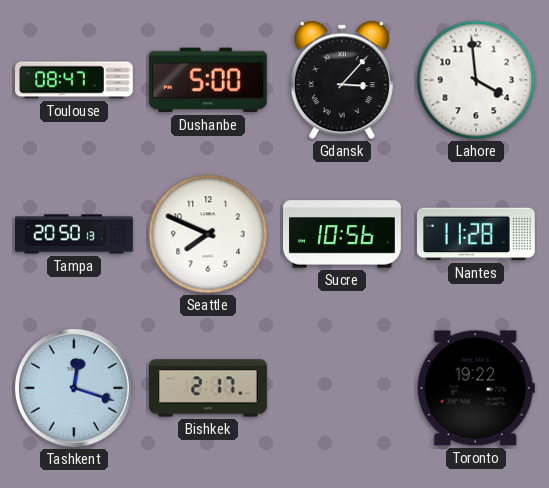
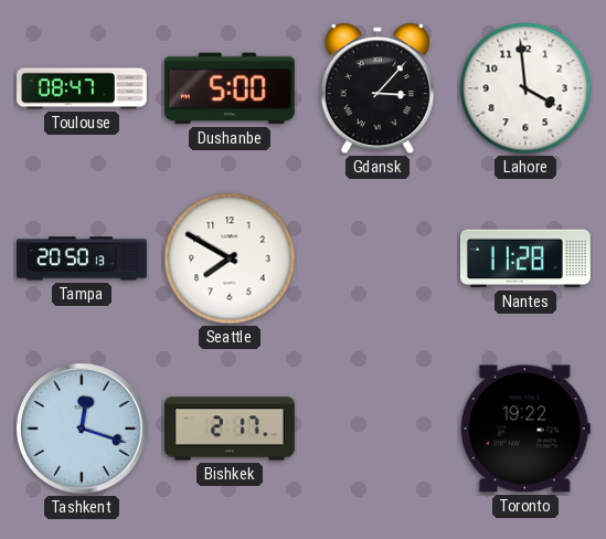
Seattle: 7:49 -> 7:50
Sucre: 10:56 -> none
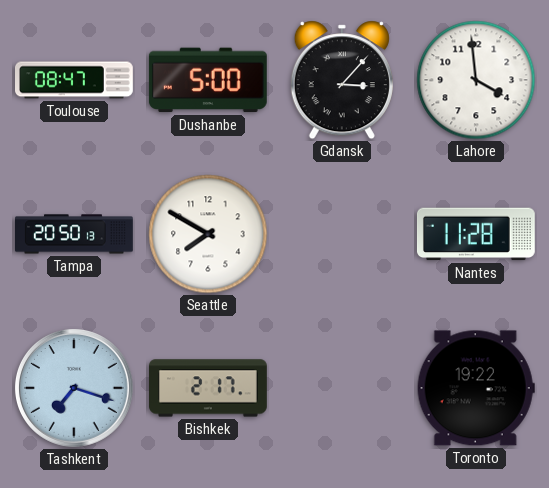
Tashkent: 12:18 -> 7:18
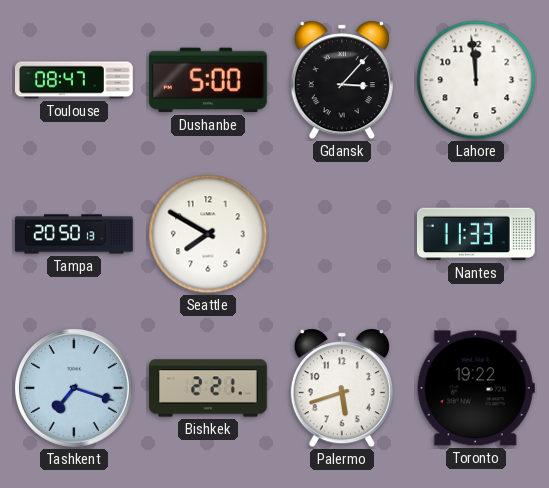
Lahore: 3:59 -> 11:59
Nantes: 11:28 -> 11:33
Bishkek: 2:17 -> 2:21
Palermo: none -> 5:42
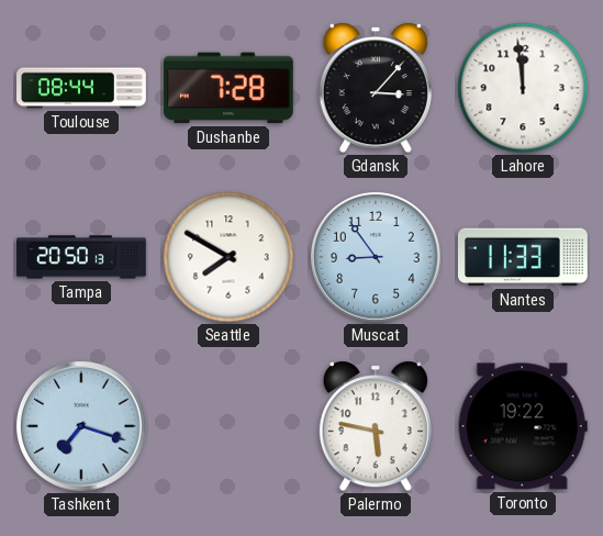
Toulouse: 08:47 -> 08:44
Dushanbe: 5:00 -> 7:28
Muscat: none -> 8:54
Bishkek: 2:21 -> none
Palermo: 5:42 -> 5:47
